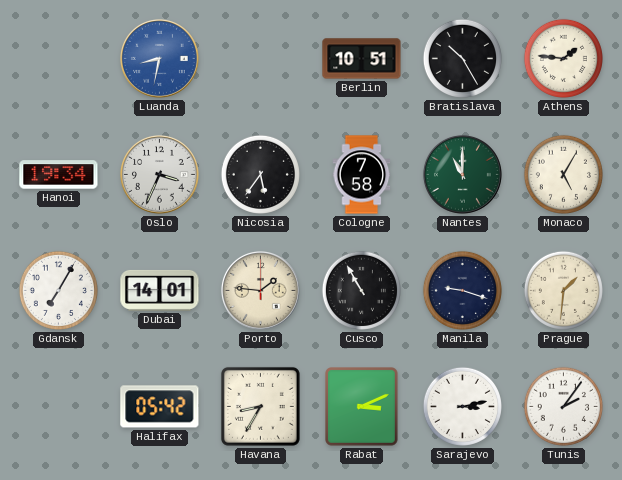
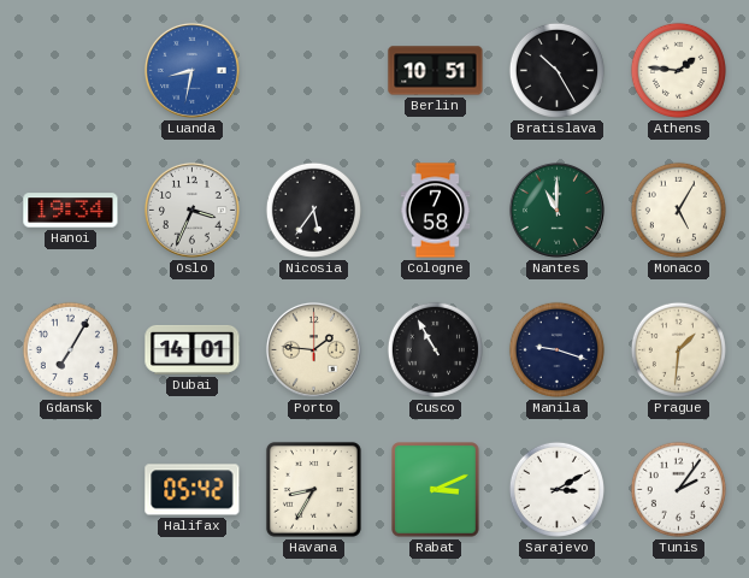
Sarajevo: 3:13 -> 3:10
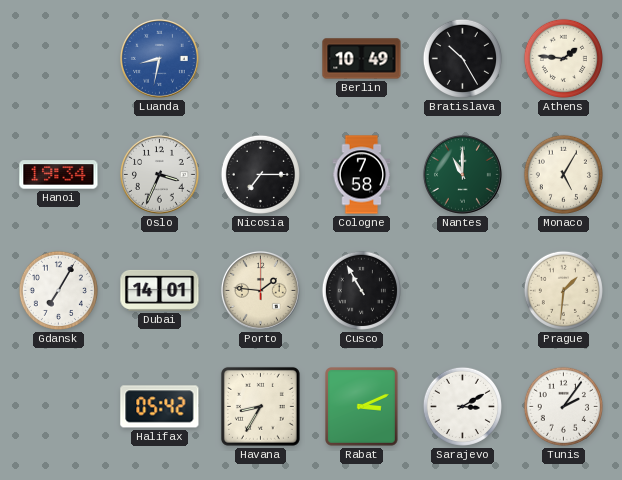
Berlin: 10:51 -> 10:49
Nicosia: 5:36 -> 7:15
Manila: 9:18 -> none
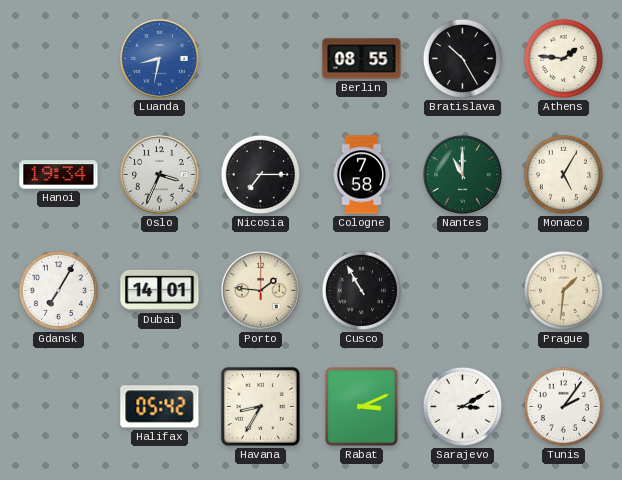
Berlin: 10:49 -> 08:55
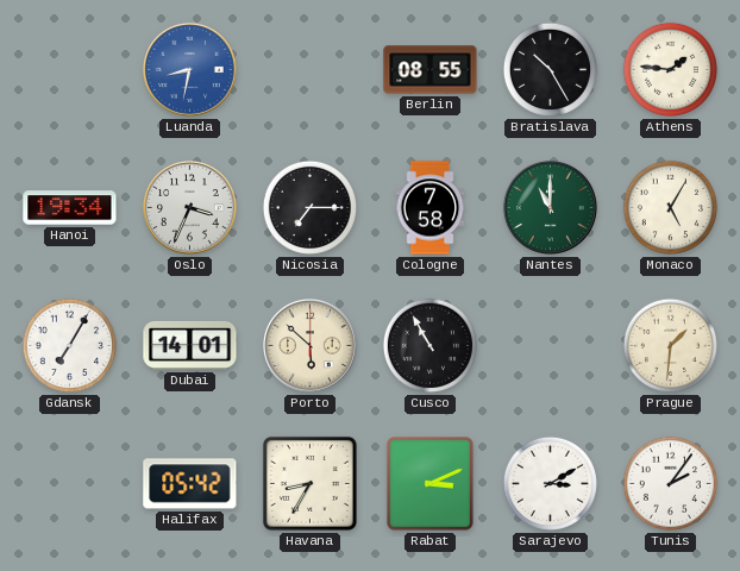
Porto: 1:46 -> 5:52
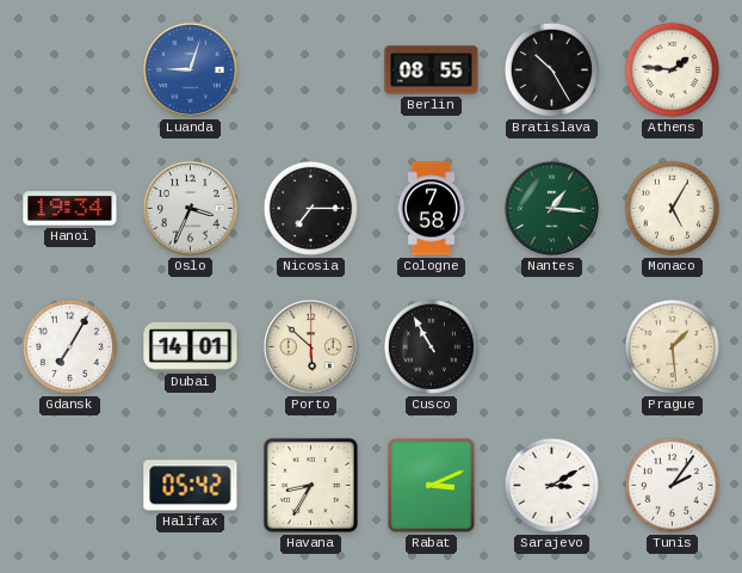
Luanda: 8:32 -> 9:03
Nantes: 11:00 -> 1:16
Prague: 1:31 -> 1:29
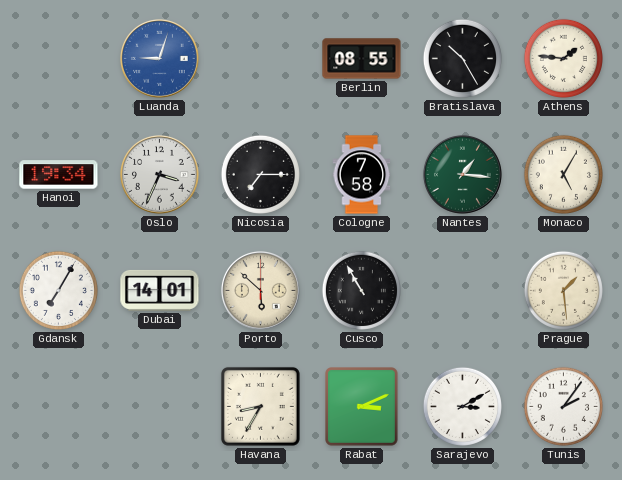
Halifax: 05:42 -> none
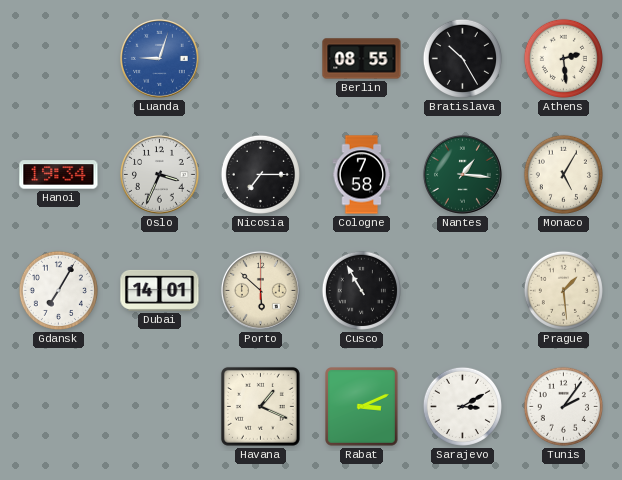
Athens: 1:46 -> 2:29
Havana: 8:35 -> 1:19
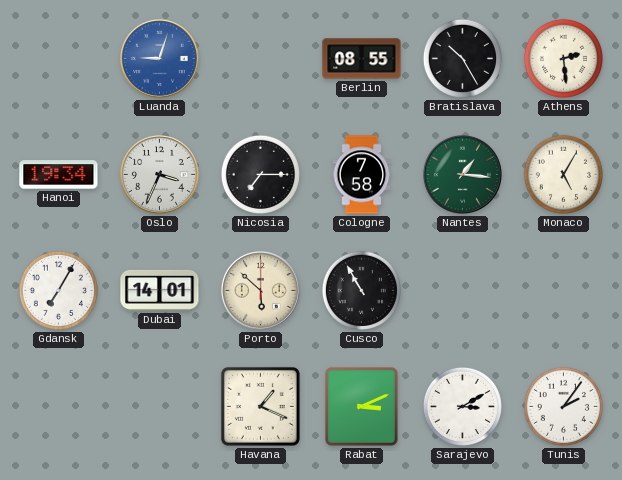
Prague: 1:29 -> none
